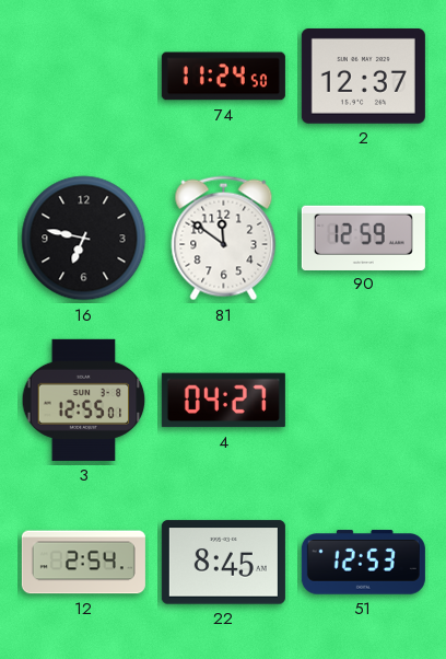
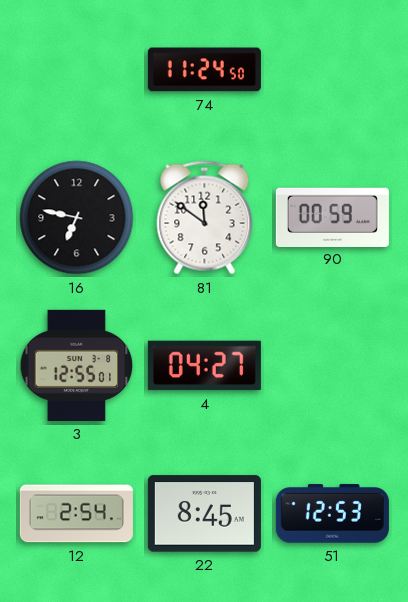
2: 12:37 -> none
90: 12:59 -> 00:59
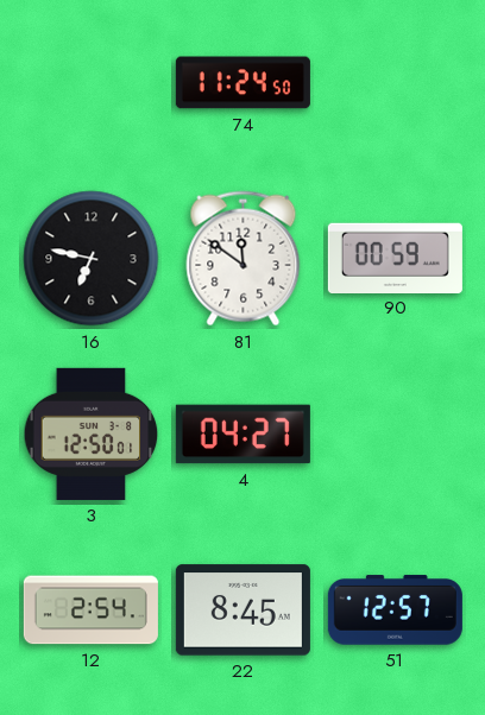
3: 12:55 -> 12:50
51: 12:53 -> 12:57
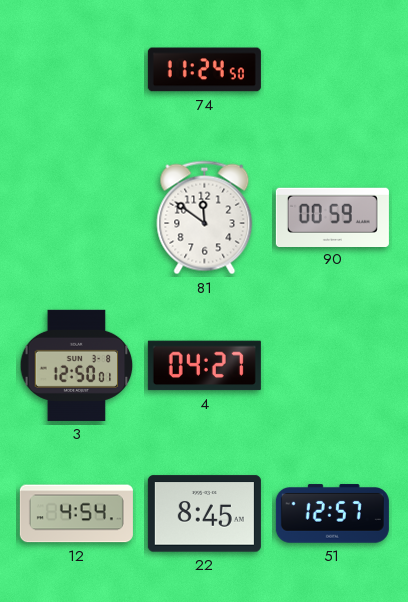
16: 6:47 -> none
12: 2:54 -> 4:54
